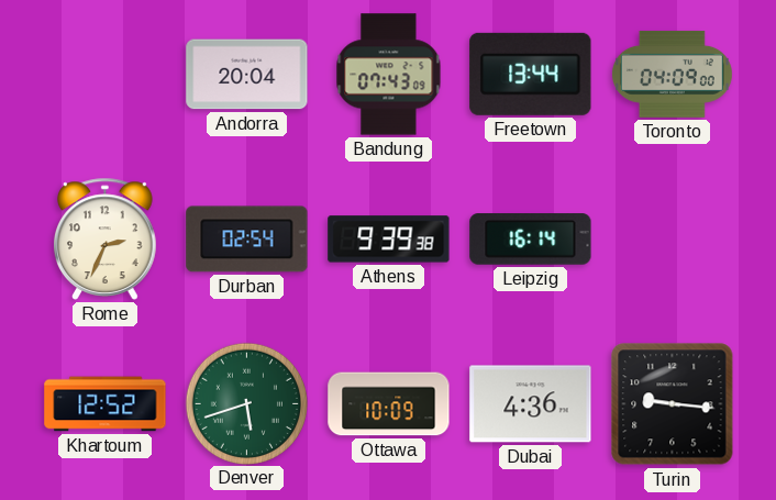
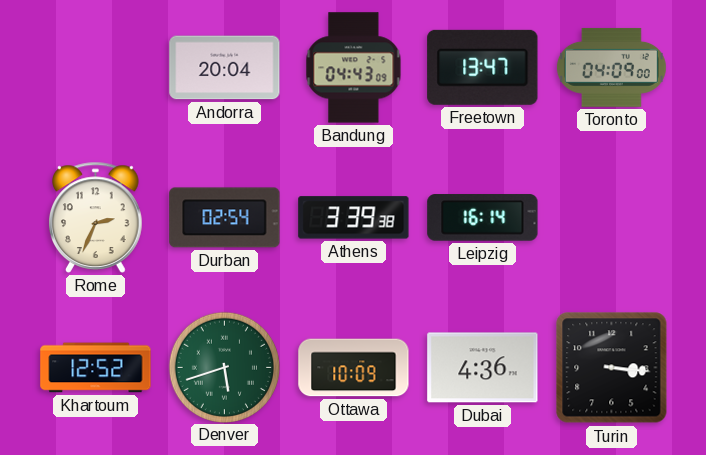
Bandung: 07:43 -> 04:43
Freetown: 13:44 -> 13:47
Athens: 9:39 -> 3:39
Turin: 9:16 -> 3:16
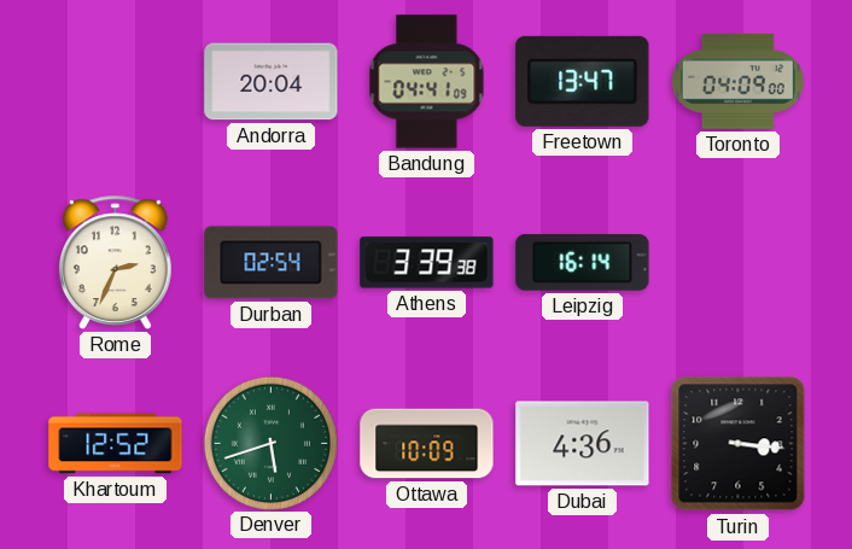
Bandung: 04:43 -> 04:41
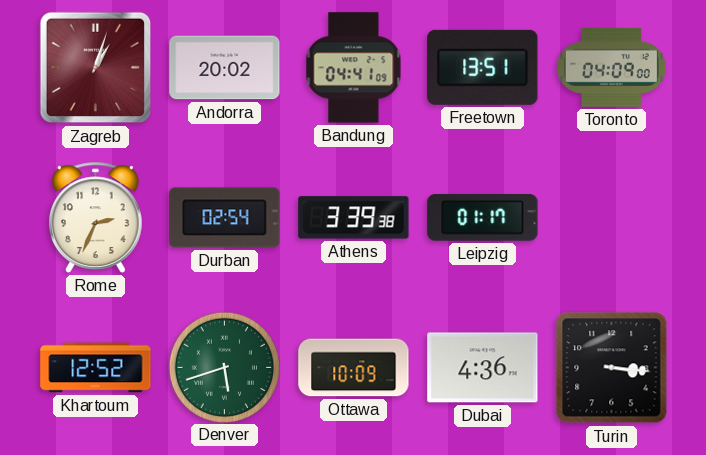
Zagreb: none -> 1:03
Andorra: 20:04 -> 20:02
Freetown: 13:47 -> 13:51
Leipzig: 16:14 -> 01:17
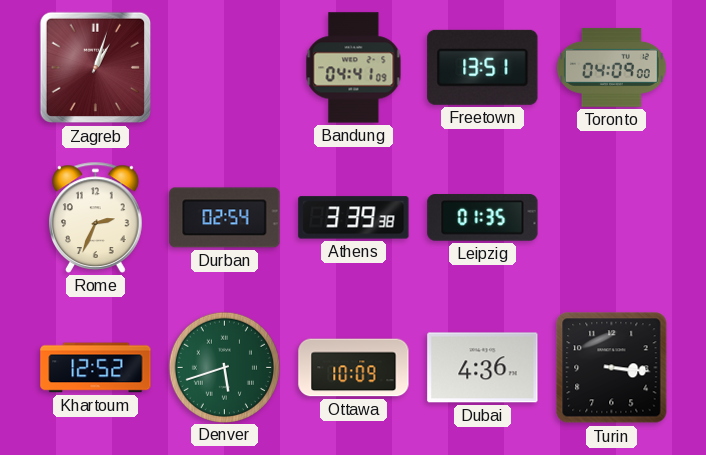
Andorra: 20:02 -> none
Leipzig: 01:17 -> 01:35
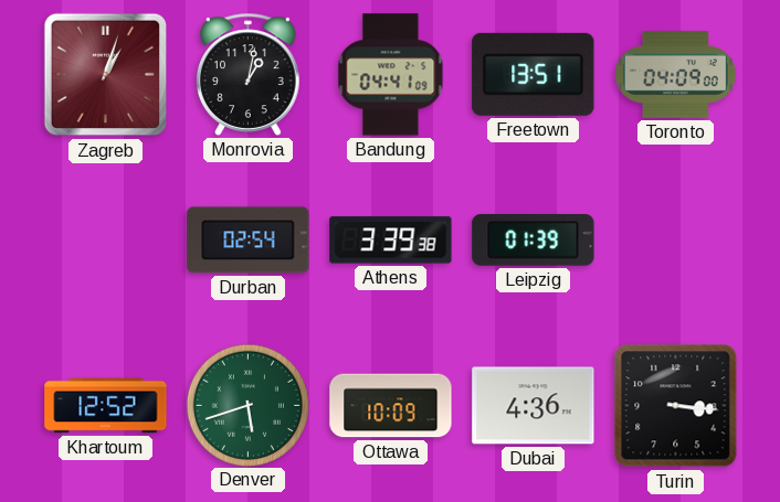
Monrovia: none -> 1:02
Rome: 2:34 -> none
Leipzig: 01:35 -> 01:39
